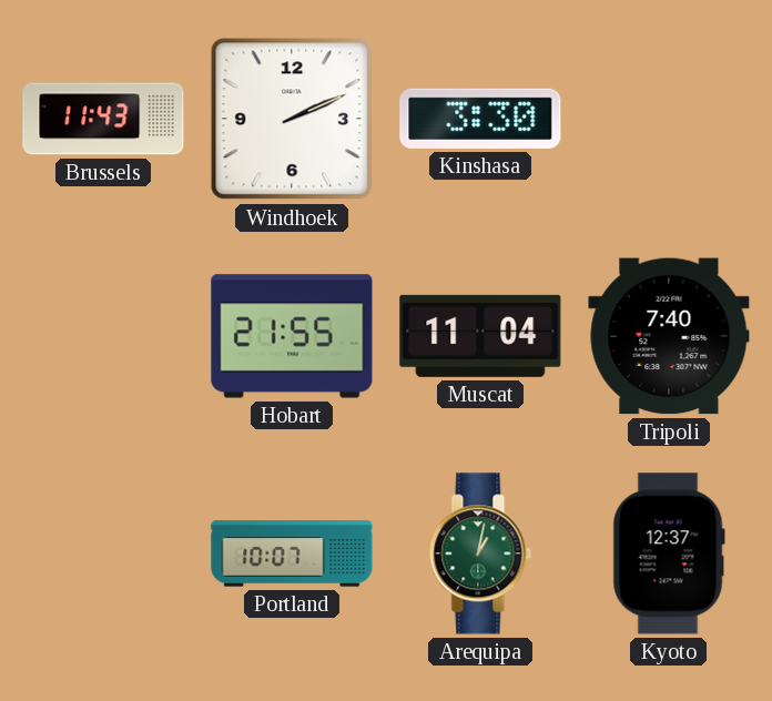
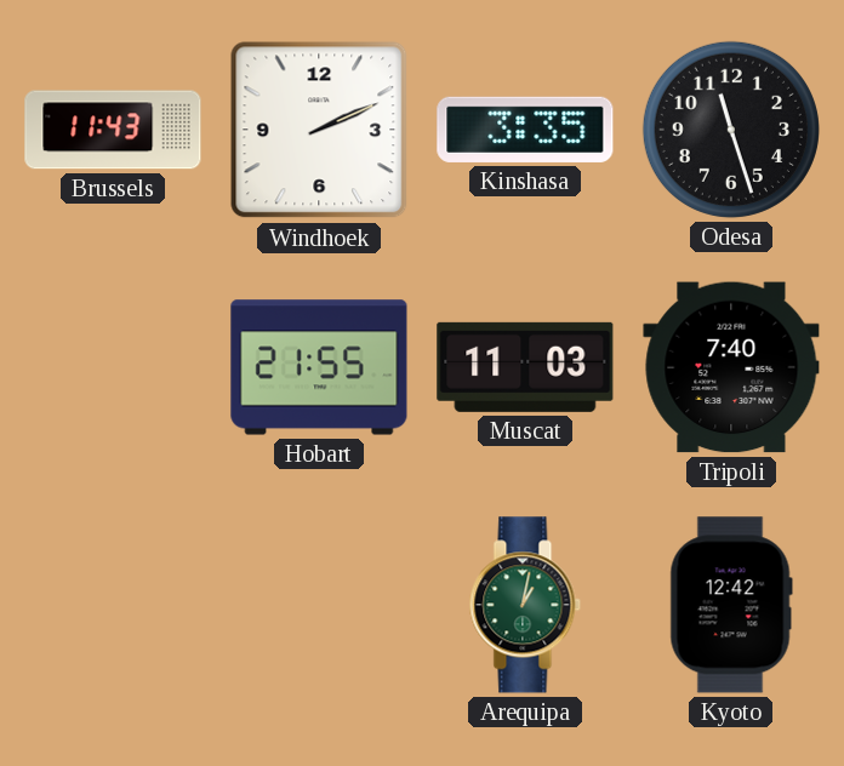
Kinshasa: 3:30 -> 3:35
Odesa: none -> 11:27
Muscat: 11:04 -> 11:03
Portland: 10:07 -> none
Kyoto: 12:37 -> 12:42
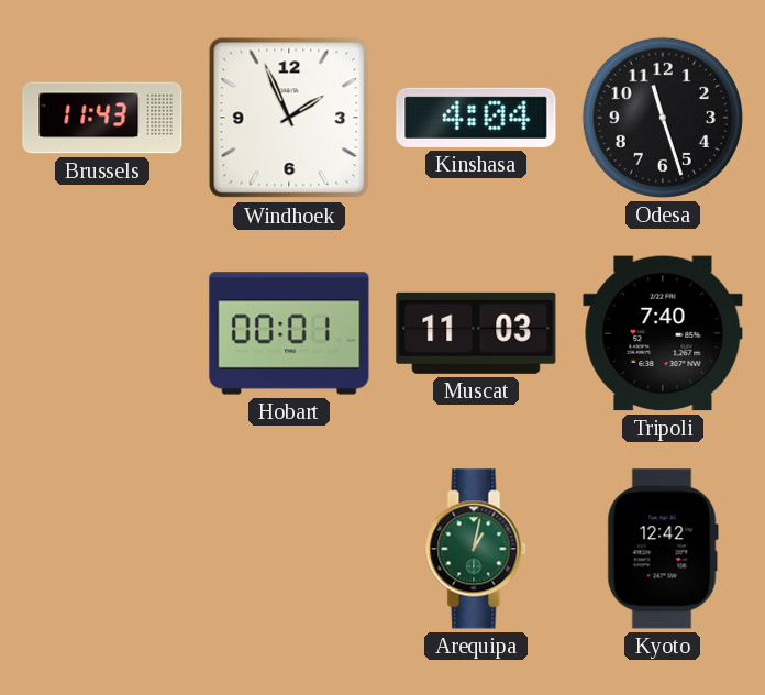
Windhoek: 2:11 -> 1:56
Kinshasa: 3:35 -> 4:04
Hobart: 21:55 -> 00:01
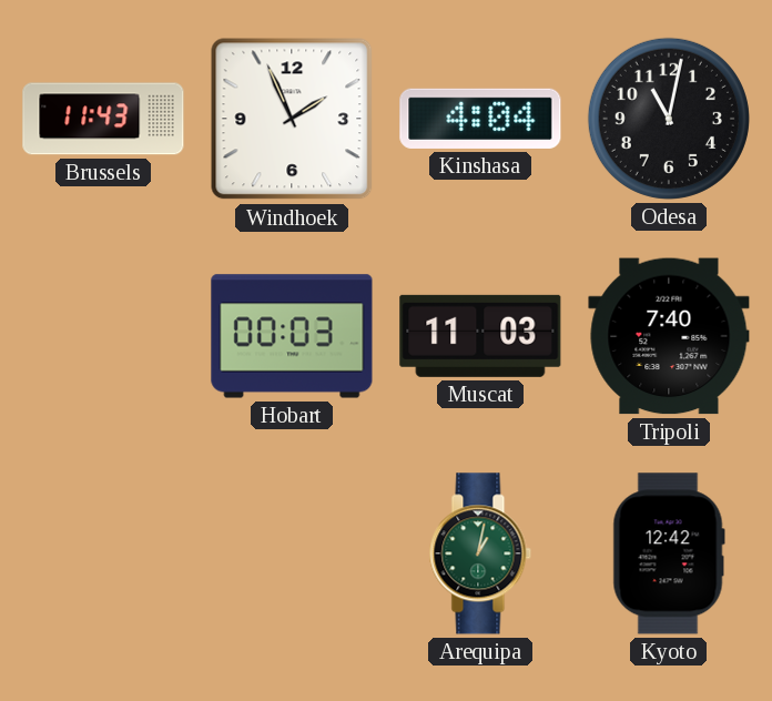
Odesa: 11:27 -> 11:02
Hobart: 00:01 -> 00:03
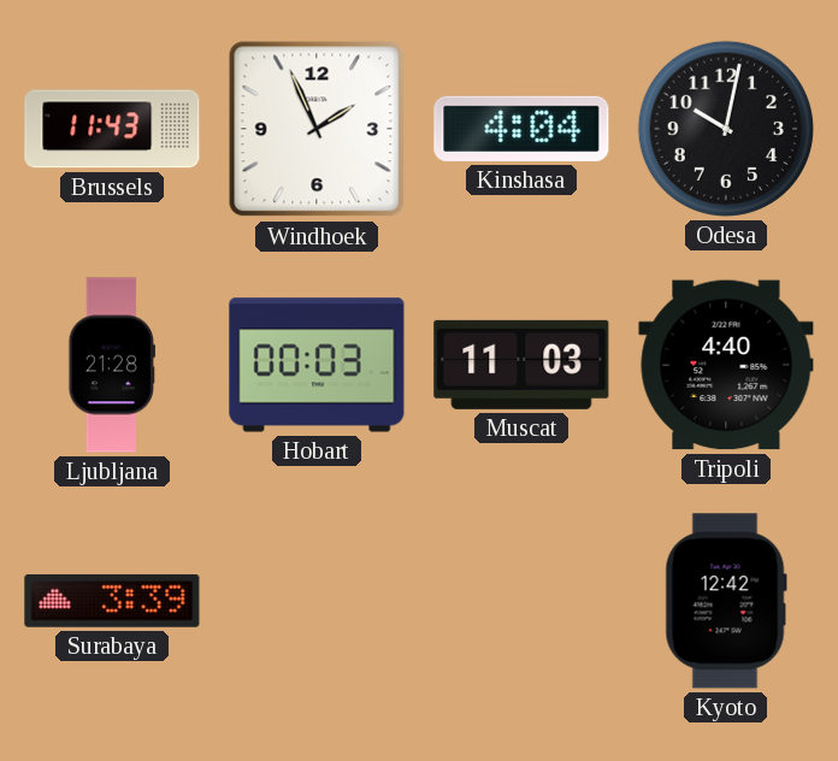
Odesa: 11:02 -> 10:02
Ljubljana: none -> 21:28
Tripoli: 7:40 -> 4:40
Surabaya: none -> 3:39
Arequipa: 1:02 -> none
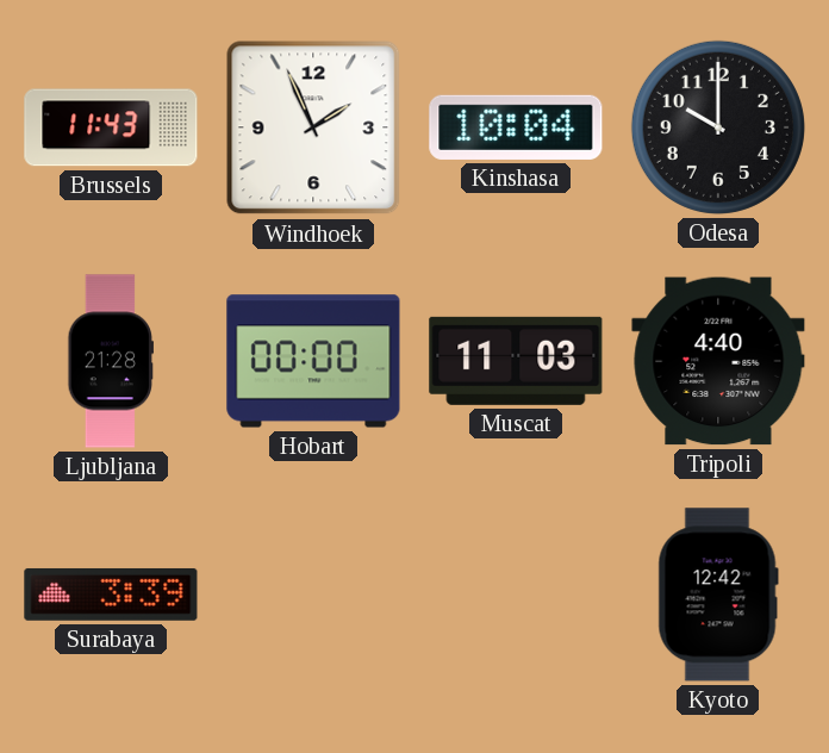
Kinshasa: 4:04 -> 10:04
Odesa: 10:02 -> 10:00
Hobart: 00:03 -> 00:00
